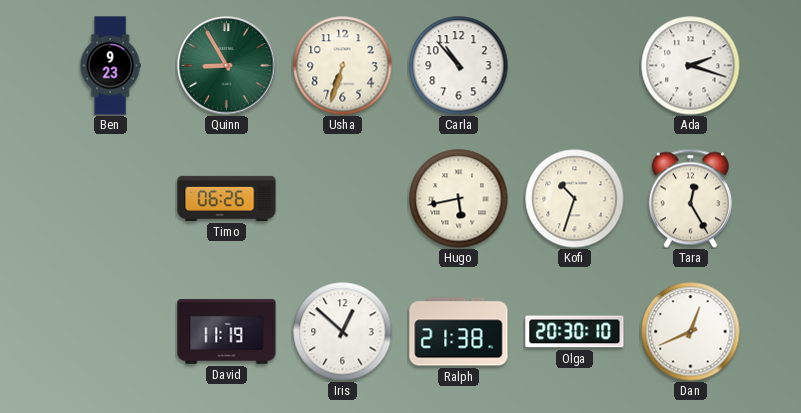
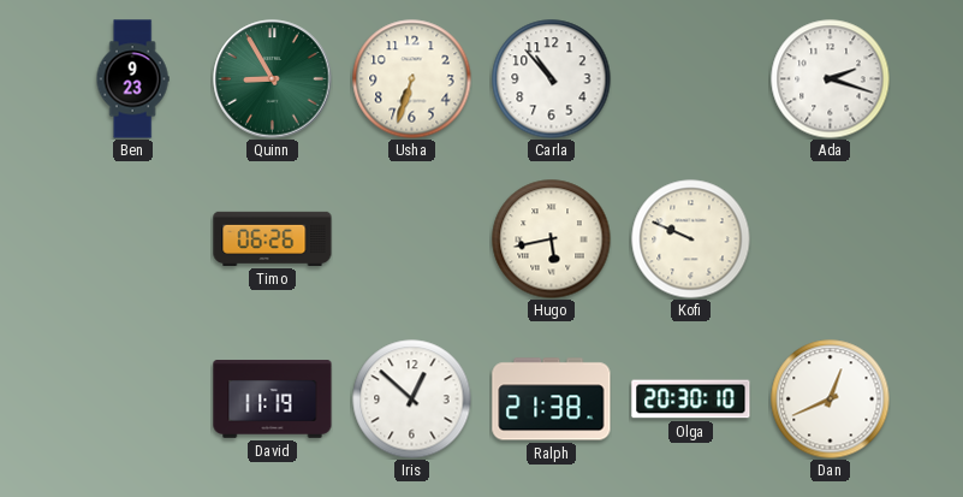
Kofi: 10:33 -> 9:49
Tara: 12:25 -> none
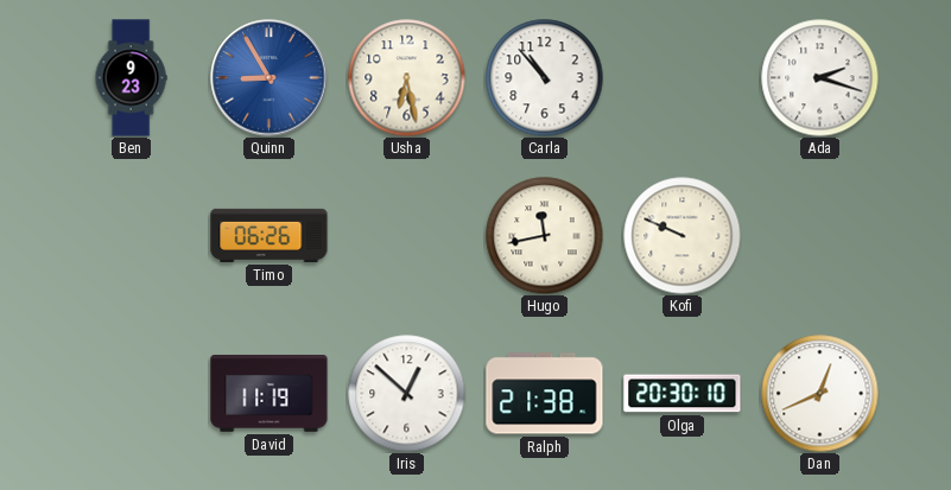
Quinn dial: green -> blue
Usha: 6:33 -> 6:28
Hugo: 5:43 -> 11:43
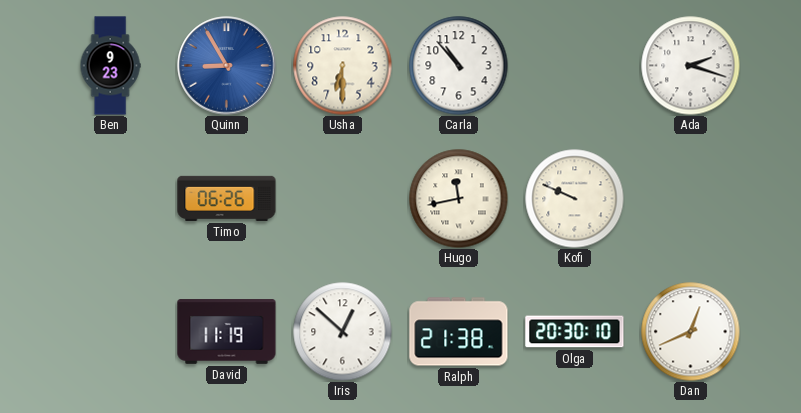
Usha: 6:28 -> 6:30
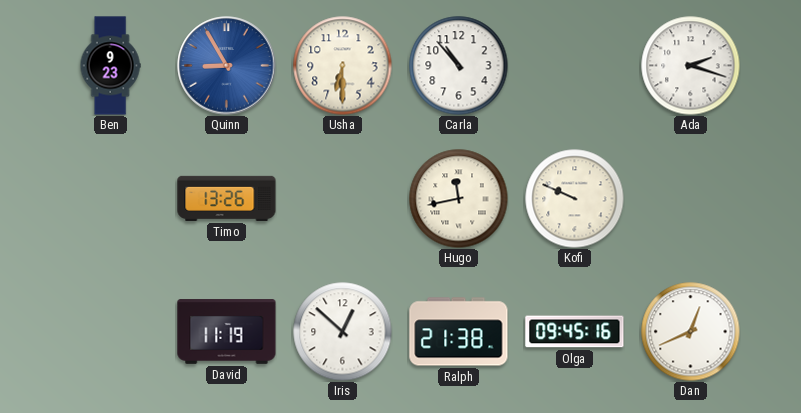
Timo: 06:26 -> 13:26
Olga: 20:30 -> 09:45
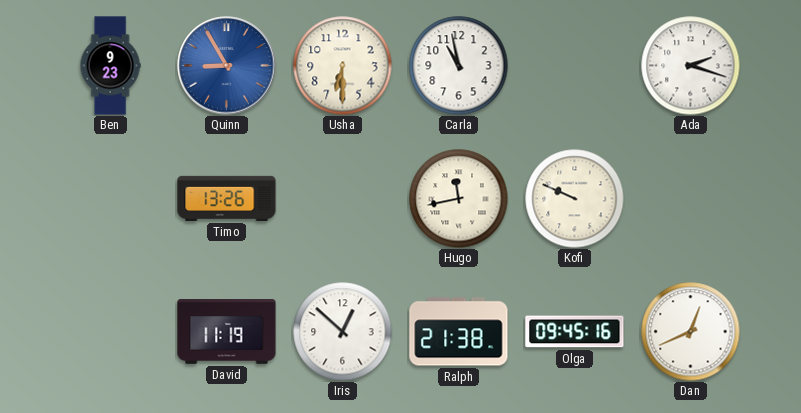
Carla: 10:53 -> 10:58
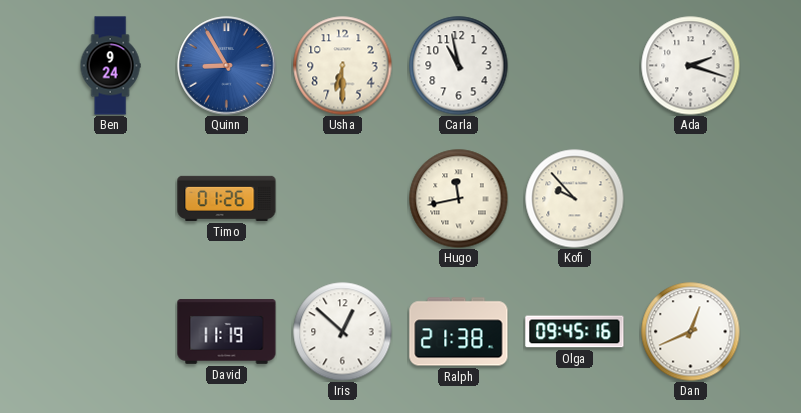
Ben: 9:23 -> 9:24
Timo: 13:26 -> 01:26
Kofi: 9:49 -> 9:53
